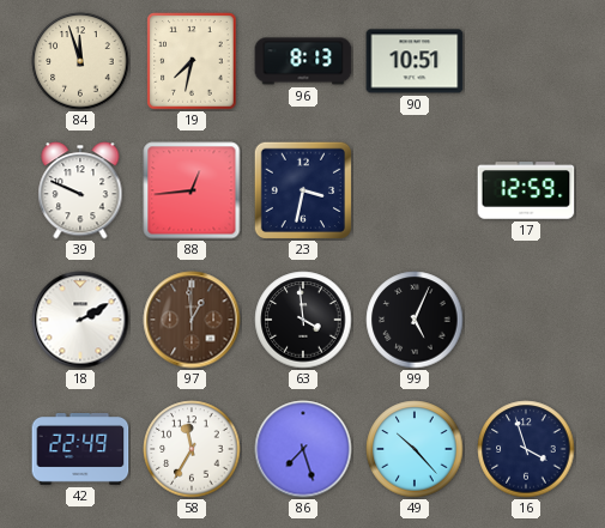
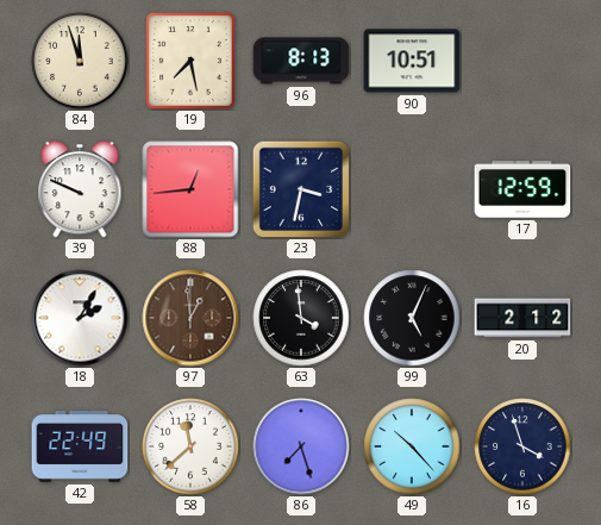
19: 7:32 -> 7:28
18: 2:10 -> 2:05
20: none -> 2:12
58: 11:35 -> 11:38
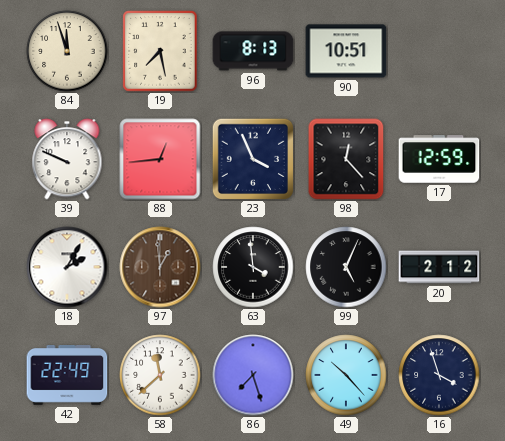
23: 3:32 -> 3:56
98: none -> 12:23
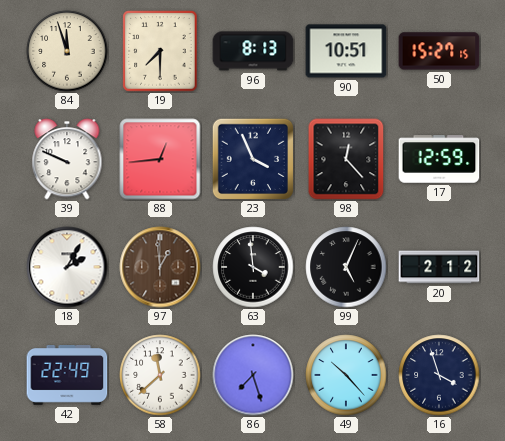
19: 7:28 -> 7:30
50: none -> 15:27
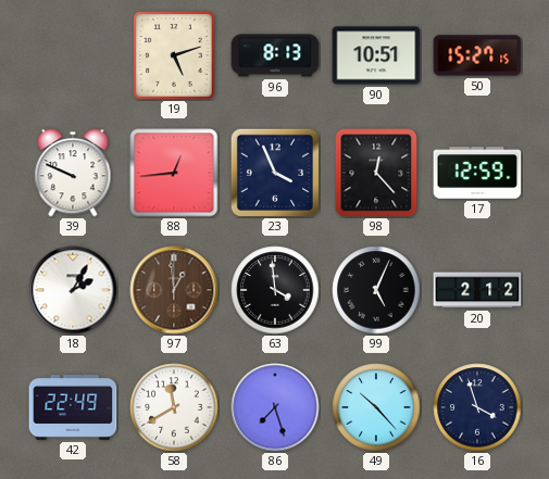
84: 11:57 -> none
19: 7:30 -> 5:12
58: 11:38 -> 11:40
